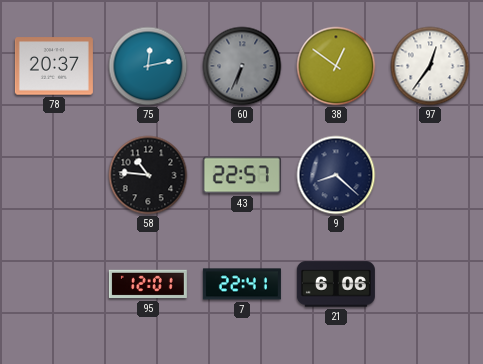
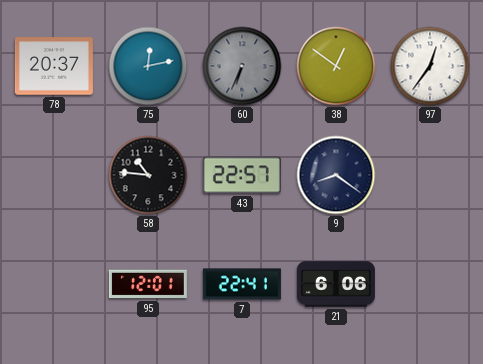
9: 8:22 -> 8:21
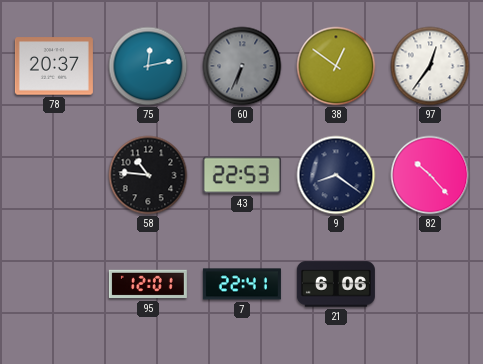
43: 22:57 -> 22:53
82: none -> 10:23
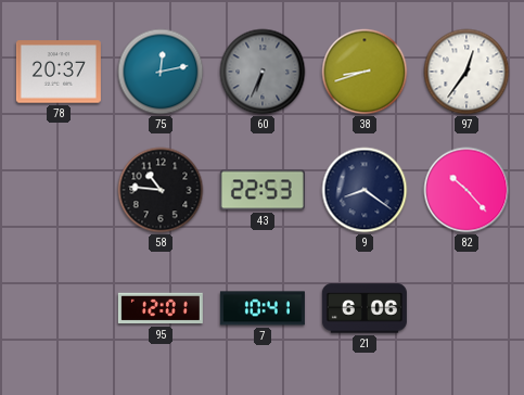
38: 12:51 -> 8:42
7: 22:41 -> 10:41
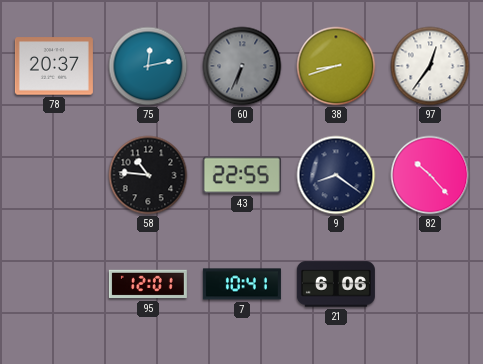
43: 22:53 -> 22:55
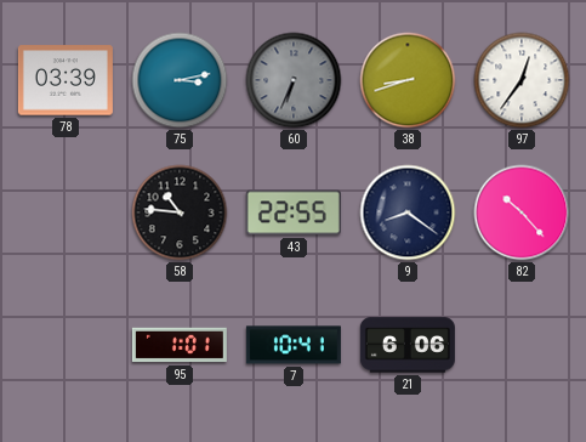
78: 20:37 -> 03:39
75: 12:13 -> 3:13
95: 12:01 -> 1:01
